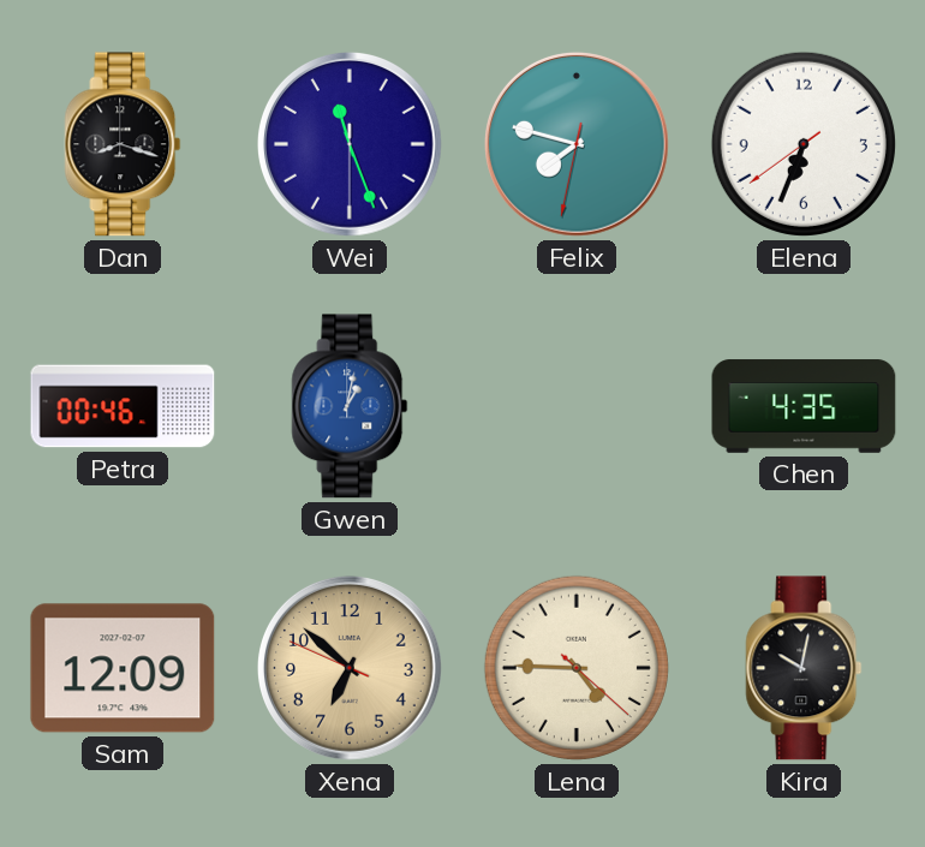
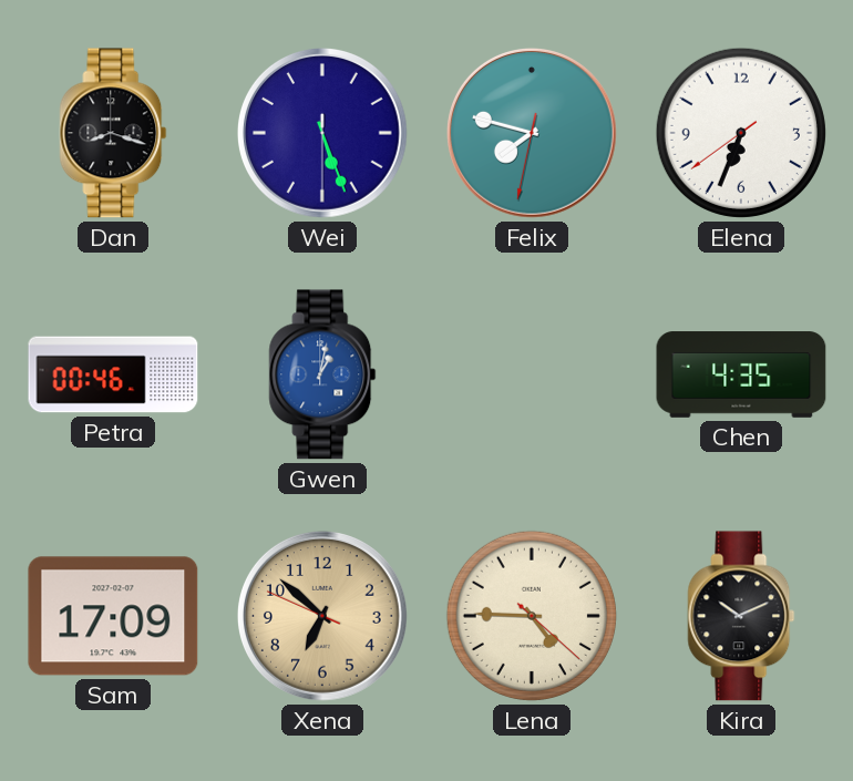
Wei: 11:26 -> 5:26
Sam: 12:09 -> 17:09
Kira: 10:02 -> 10:11
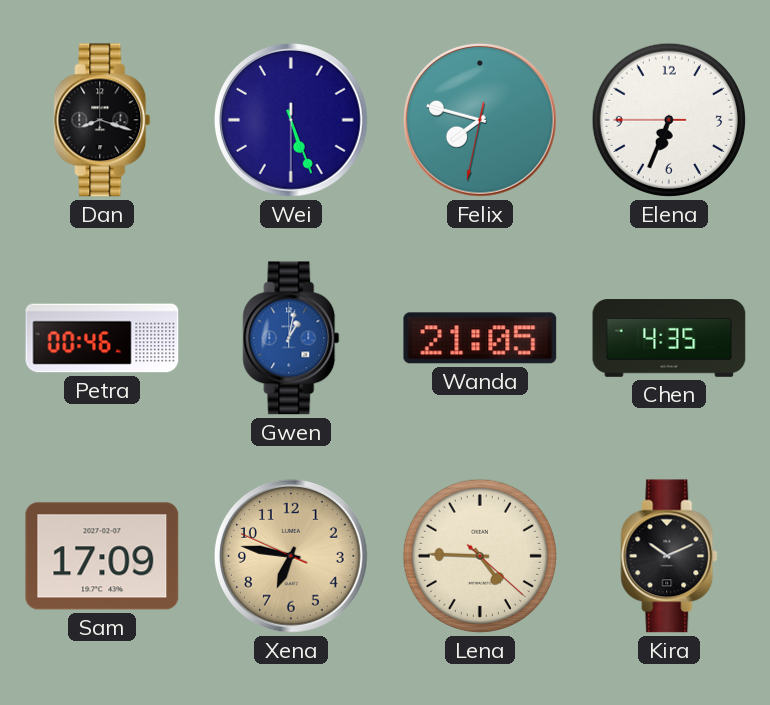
Elena: 6:33:39 -> 6:33:45
Wanda: none -> 21:05
Xena: 6:51 -> 6:46
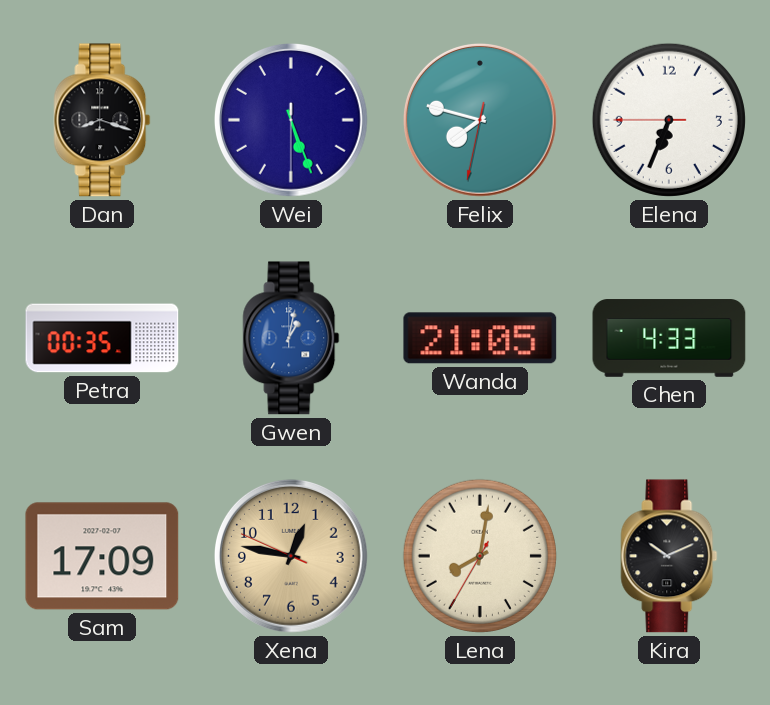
Petra: 00:46 -> 00:35
Chen: 4:35 -> 4:33
Xena: 6:46 -> 12:46
Lena: 4:45 -> 8:01
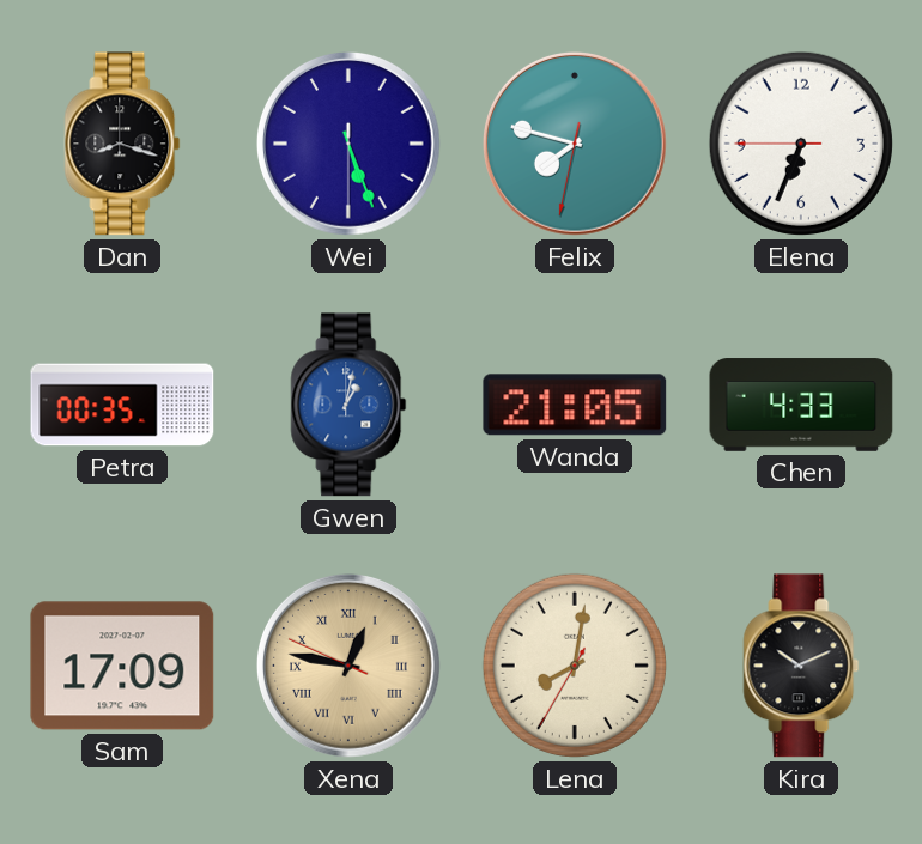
Xena numerals: Arabic -> Roman
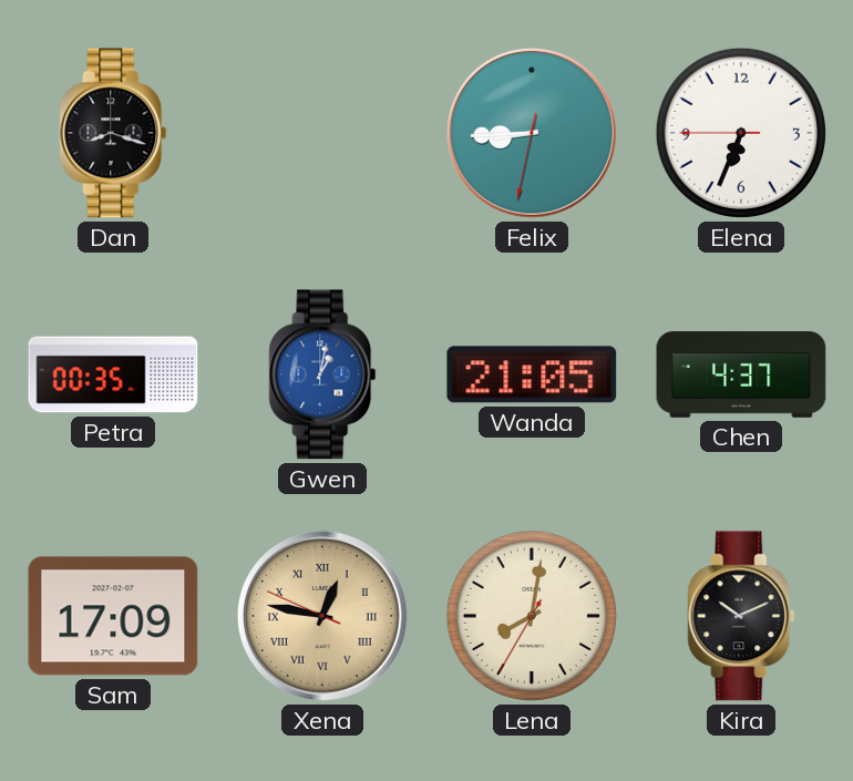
Wei: 5:26 -> none
Felix: 7:47 -> 8:44
Chen: 4:33 -> 4:37
